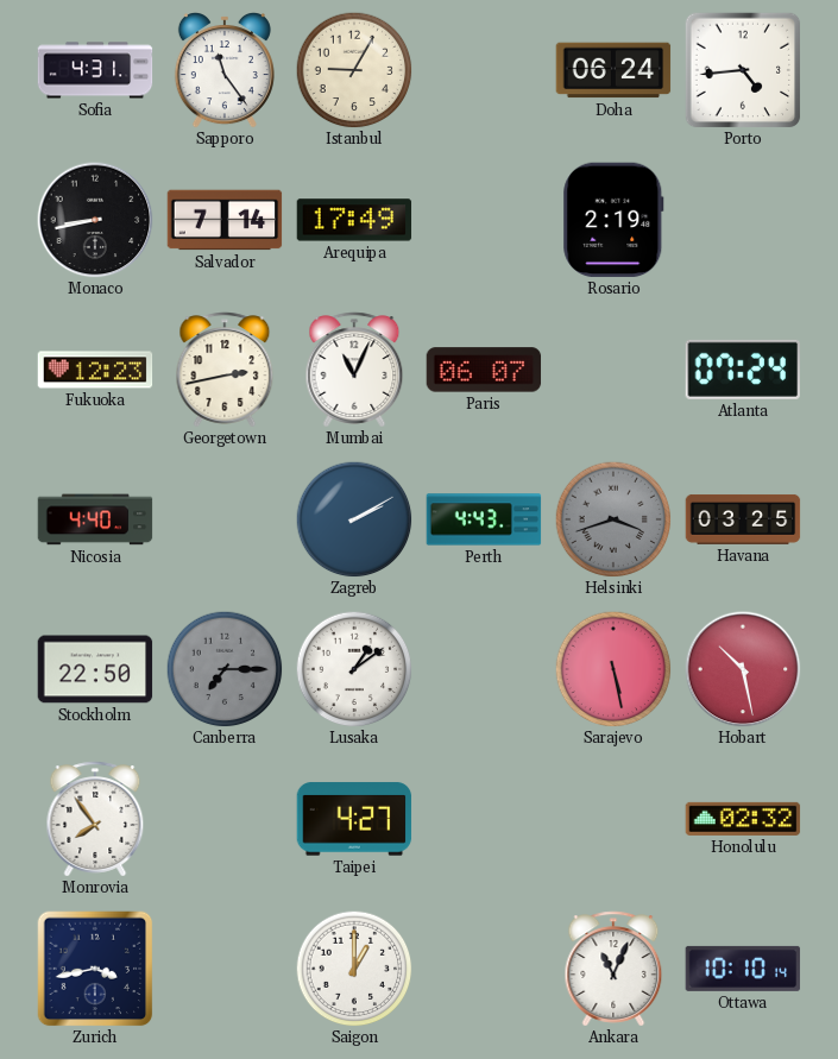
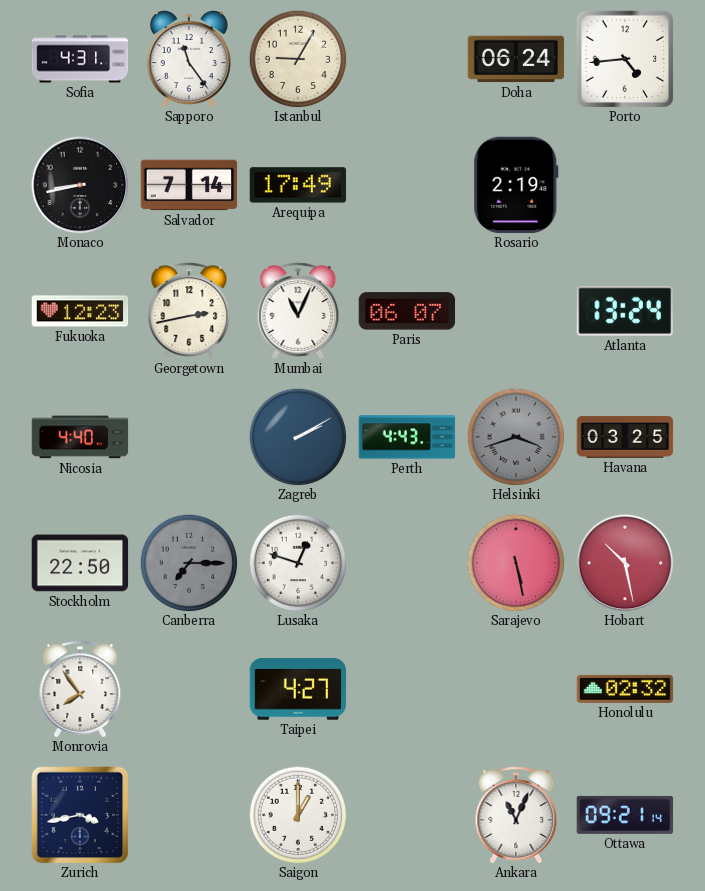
Atlanta: 07:24 -> 13:24
Lusaka: 1:09 -> 12:48
Ottawa: 10:10 -> 09:21
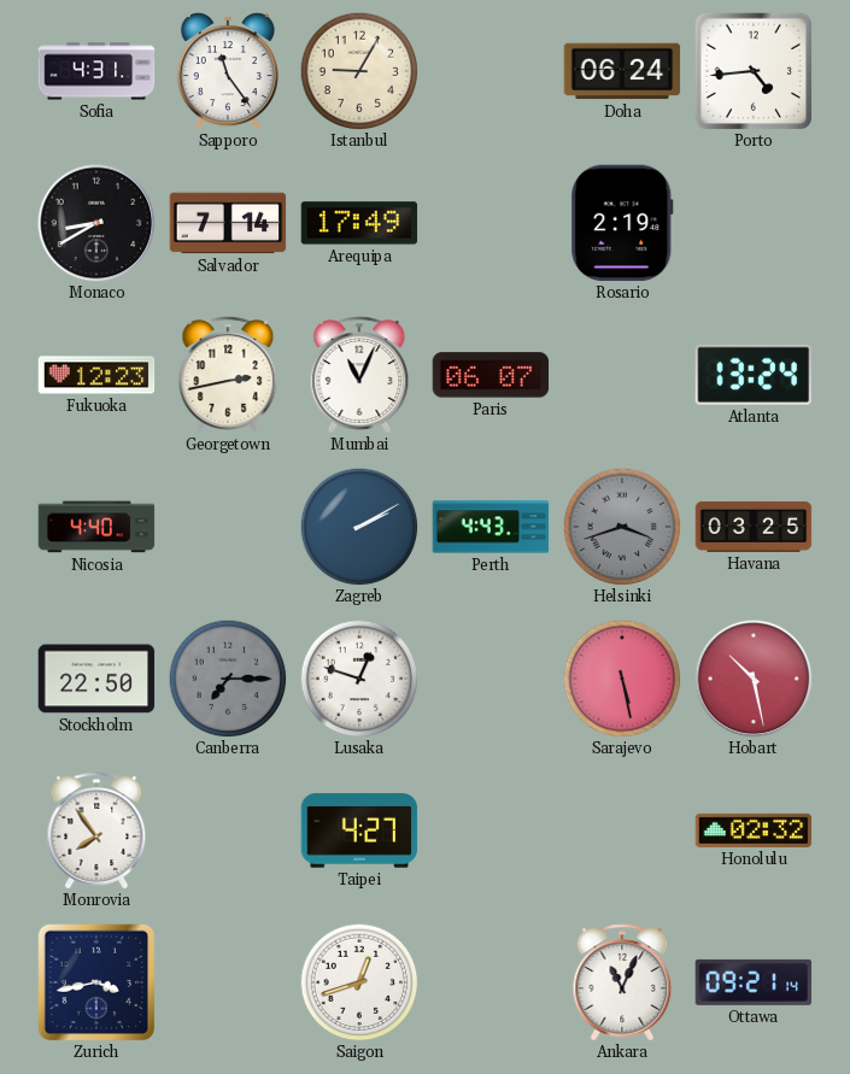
Monaco: 8:43 -> 8:40
Saigon: 1:00 -> 12:42
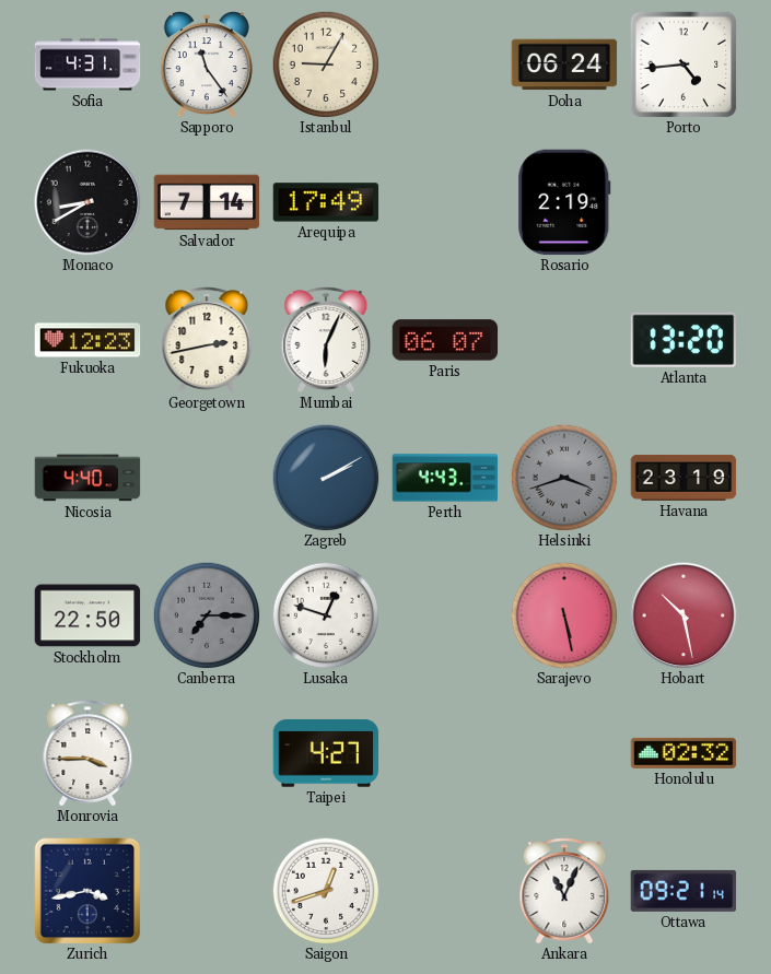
Mumbai: 11:04 -> 6:04
Atlanta: 13:24 -> 13:20
Havana: 03:25 -> 23:19
Monrovia: 7:54 -> 3:45
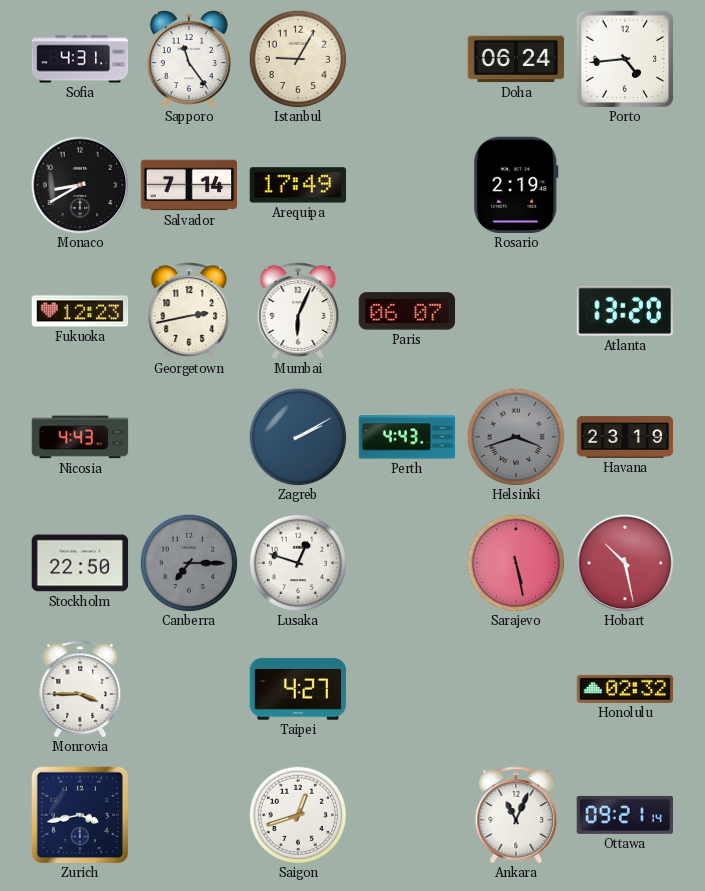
Nicosia: 4:40 -> 4:43
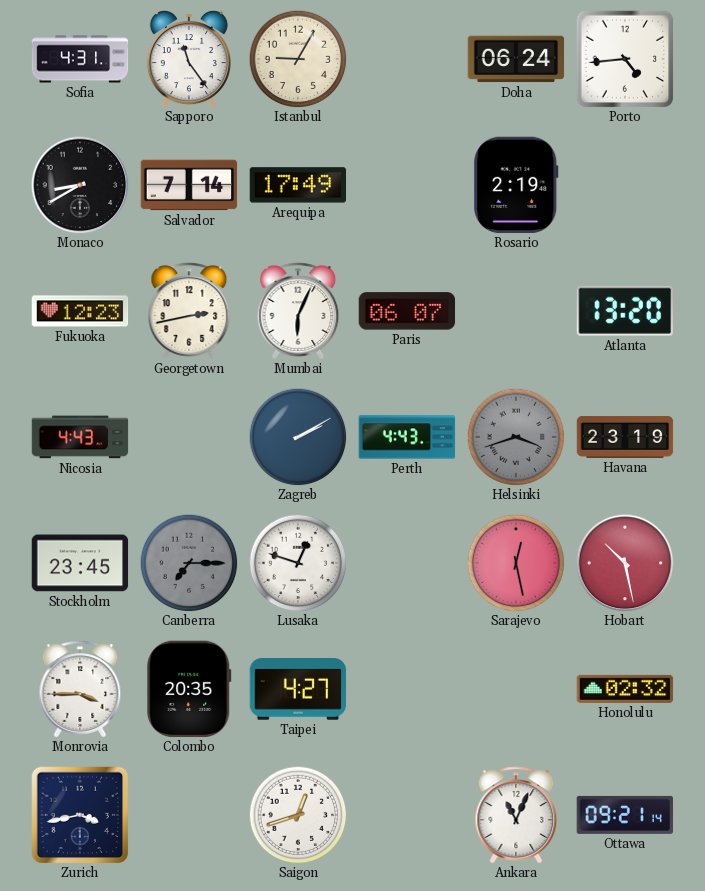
Stockholm: 22:50 -> 23:45
Sarajevo: 5:28 -> 12:28
Colombo: none -> 20:35
